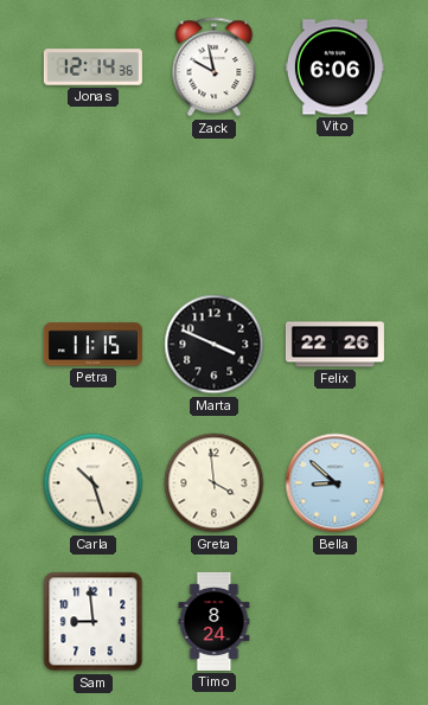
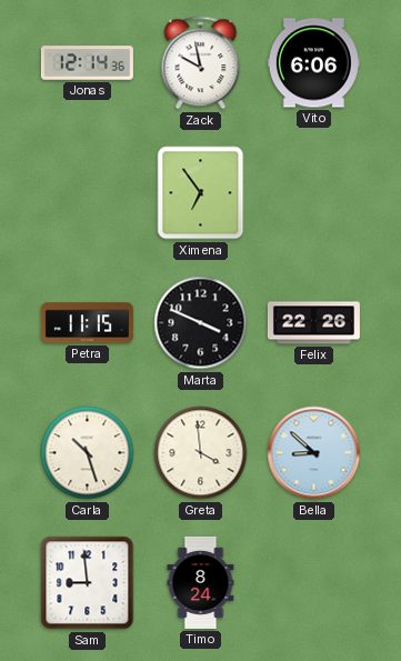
Ximena: none -> 6:54
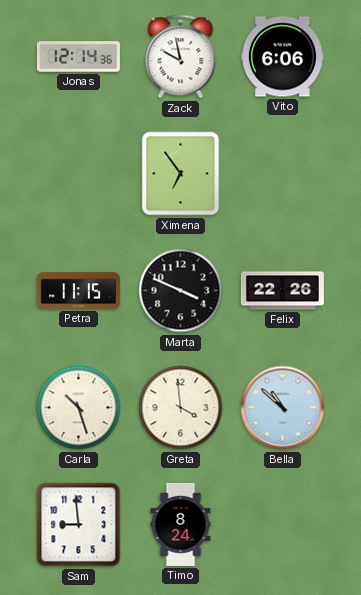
Bella: 8:52 -> 10:52
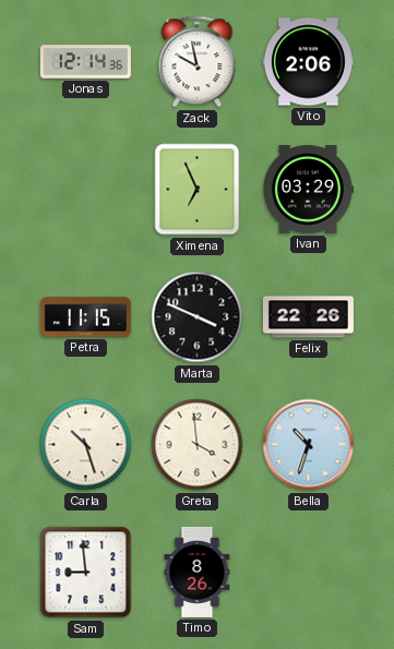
Vito: 6:06 -> 2:06
Ximena: 6:54 -> 6:56
Ivan: none -> 03:29
Bella: 10:52 -> 10:33
Timo: 8:24 -> 8:26
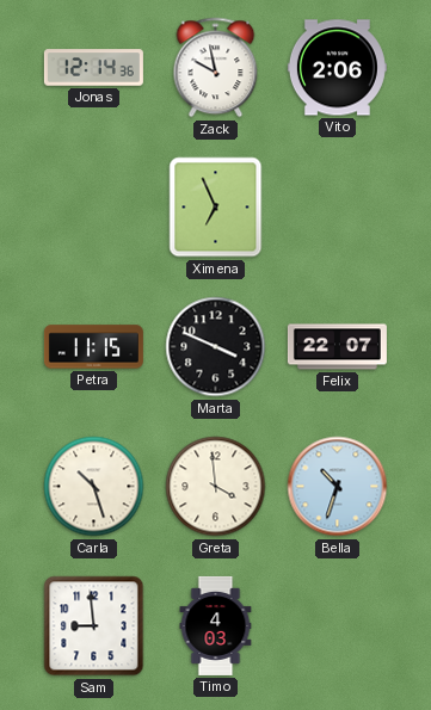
Ivan: 03:29 -> none
Felix: 22:26 -> 22:07
Timo: 8:26 -> 4:03
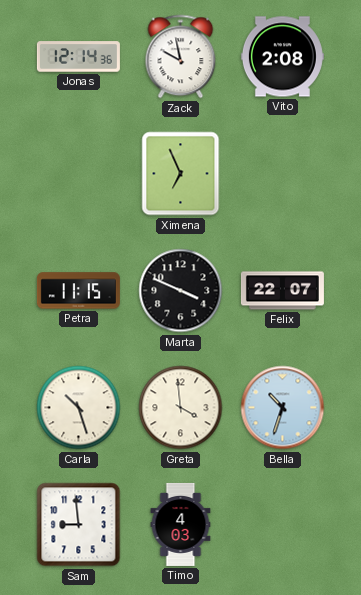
Vito: 2:06 -> 2:08
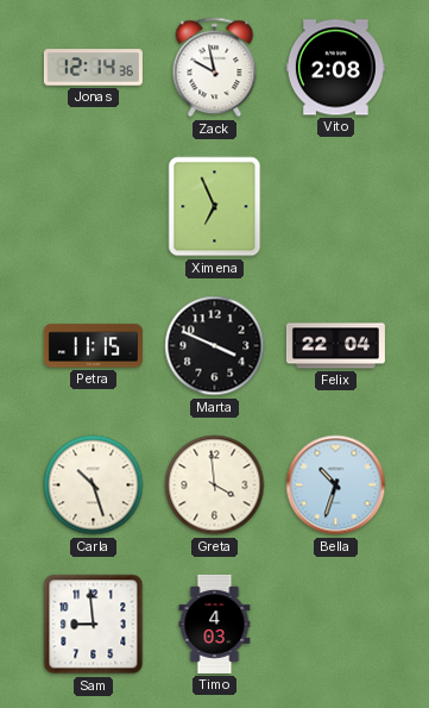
Felix: 22:07 -> 22:04
